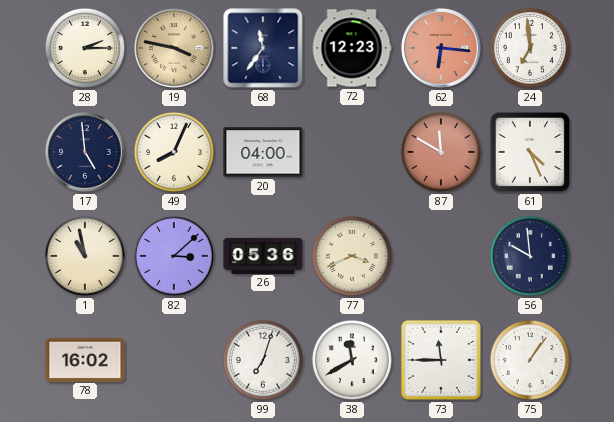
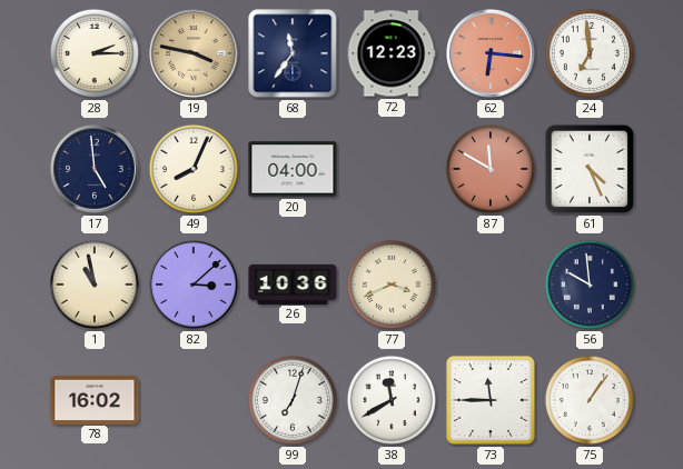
26: 05:36 -> 10:36
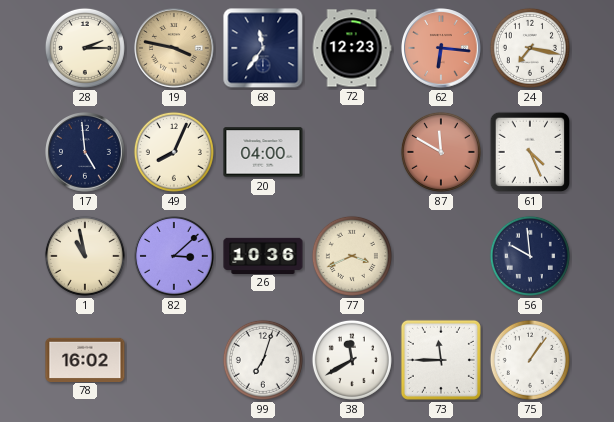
24: 6:59 -> 7:17
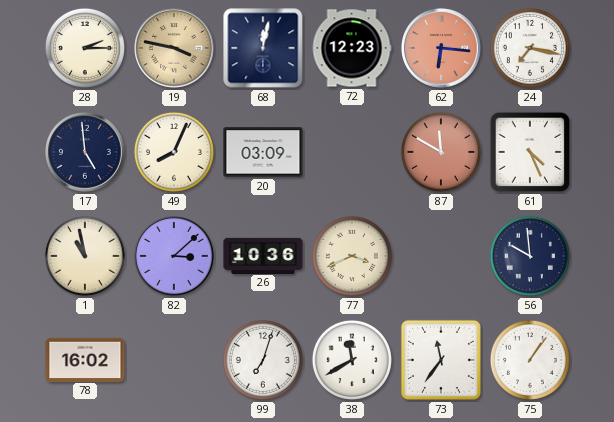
68: 11:36 -> 12:02
20: 04:00 -> 03:09
73: 11:45 -> 11:36
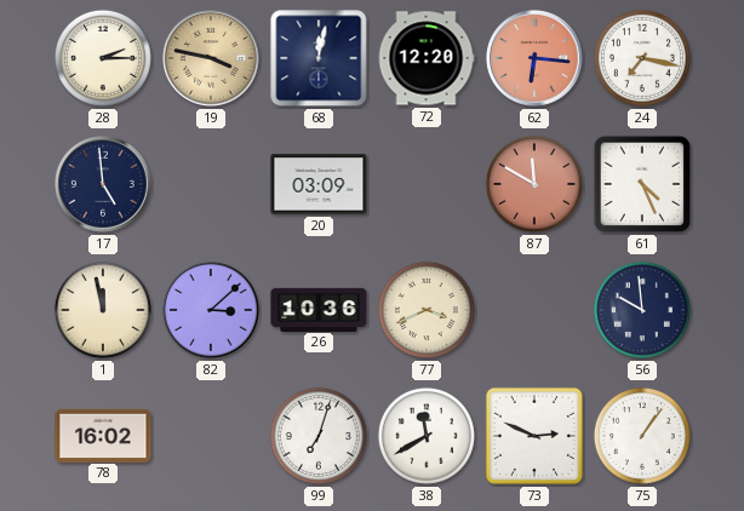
72: 12:23 -> 12:20
49: 8:04 -> none
1: 10:58 -> 11:58
73: 11:36 -> 2:49
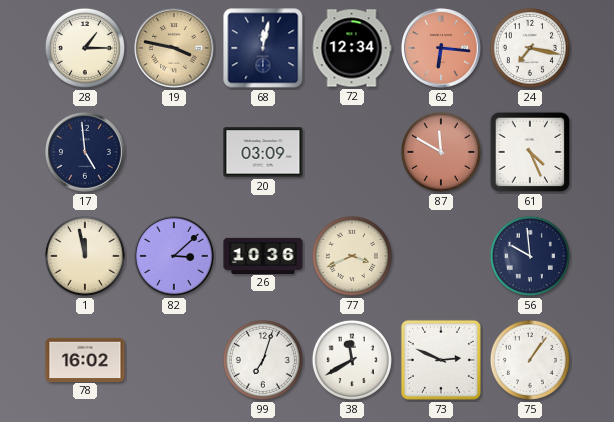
28: 2:15 -> 1:15
72: 12:20 -> 12:34
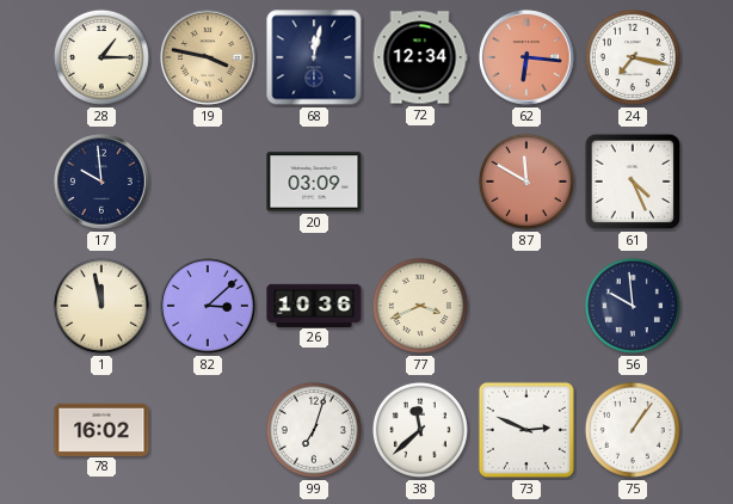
17: 4:59 -> 9:59
38: 11:40 -> 11:38
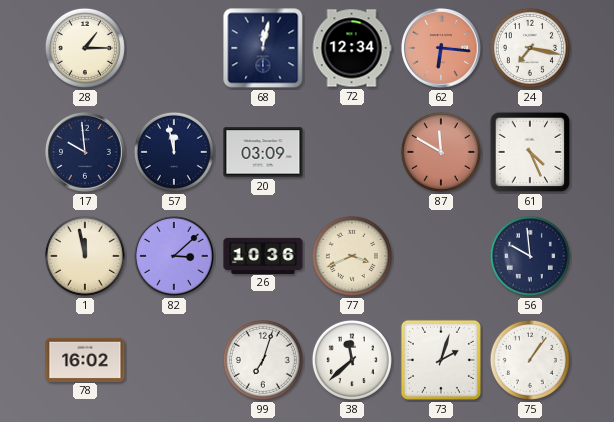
19: 3:47 -> none
57: none -> 11:58
73: 2:49 -> 2:03
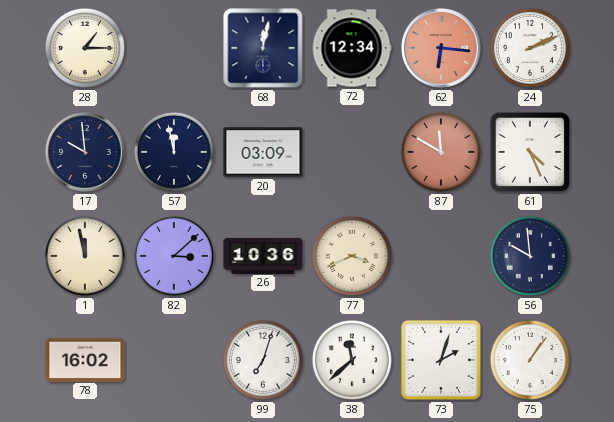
24: 7:17 -> 2:11
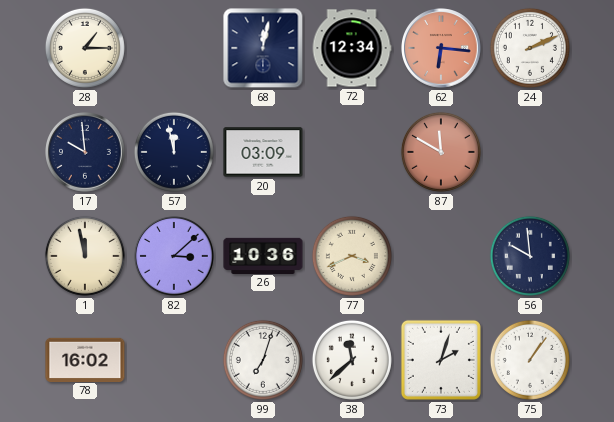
61: 4:26 -> none
